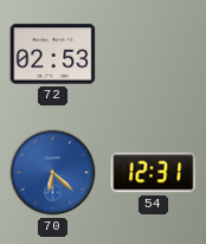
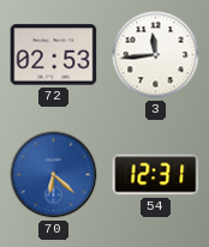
3: none -> 11:44
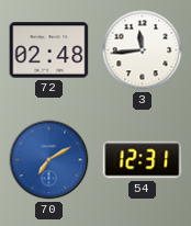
72: 02:53 -> 02:48
70: 6:22 -> 7:10
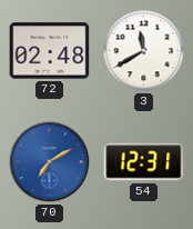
3: 11:44 -> 11:40
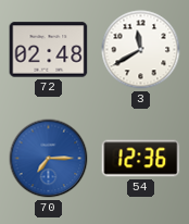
70: 7:10 -> 7:15
54: 12:31 -> 12:36
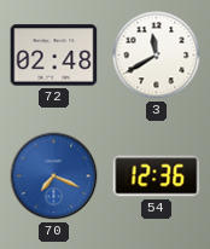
70: 7:15 -> 7:19
